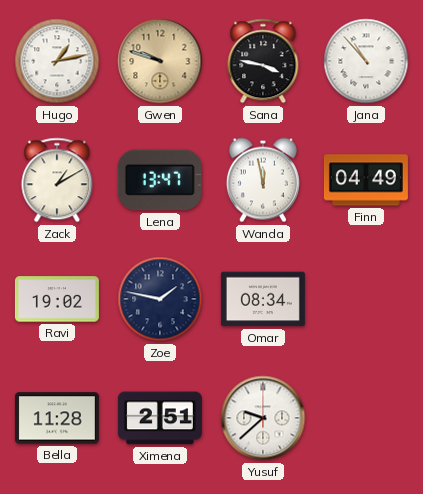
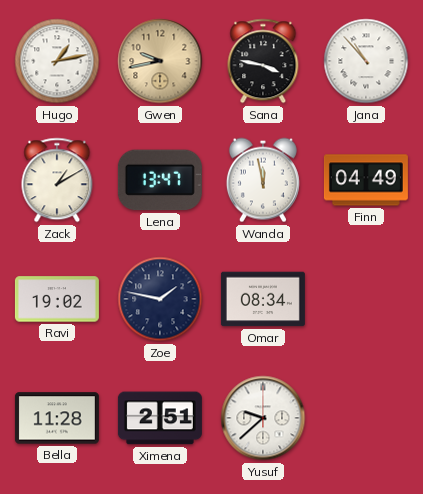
Gwen: 9:48 -> 9:43
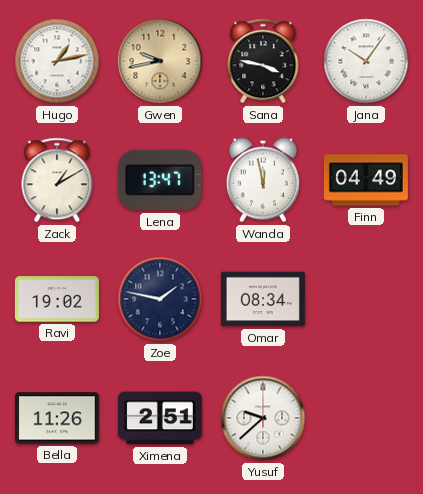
Jana: 10:53 -> 10:06
Bella: 11:28 -> 11:26
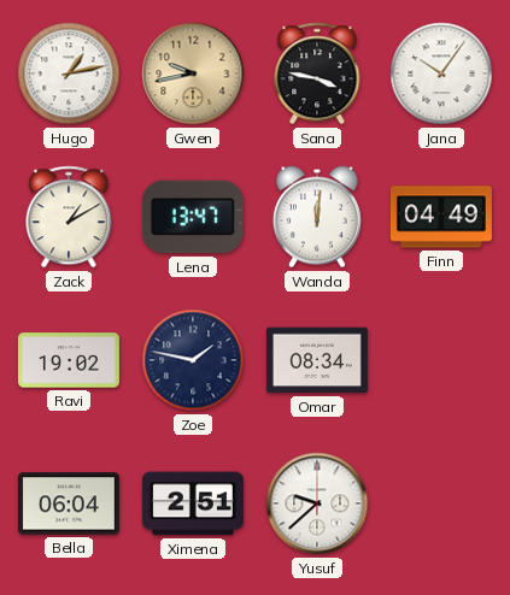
Wanda: 11:58 -> 12:01
Bella: 11:26 -> 06:04
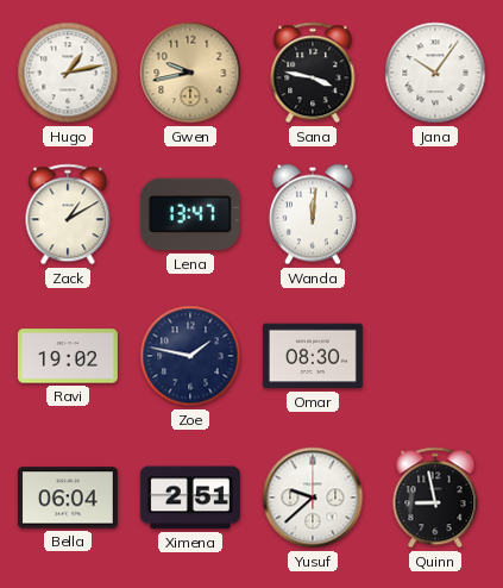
Finn: 04:49 -> none
Omar: 08:34 -> 08:30
Quinn: none -> 8:58
